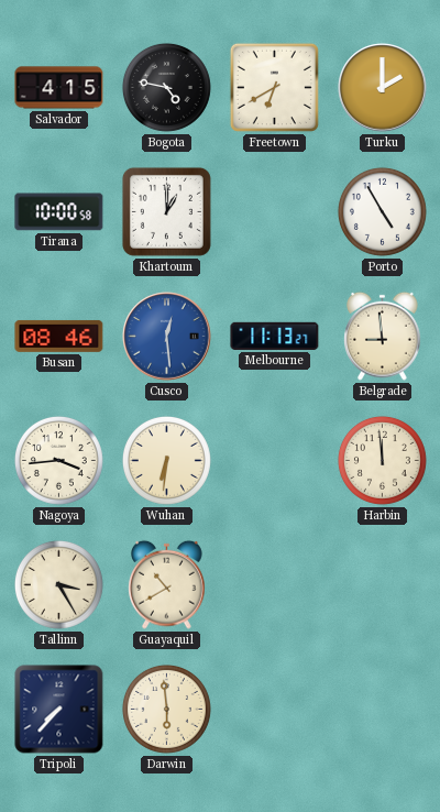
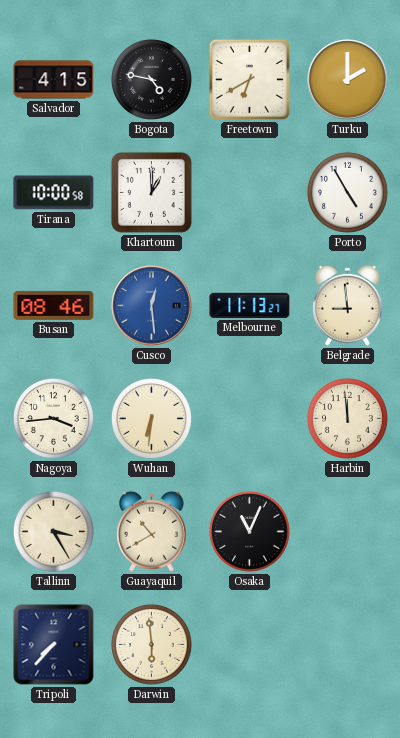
Osaka: none -> 11:04
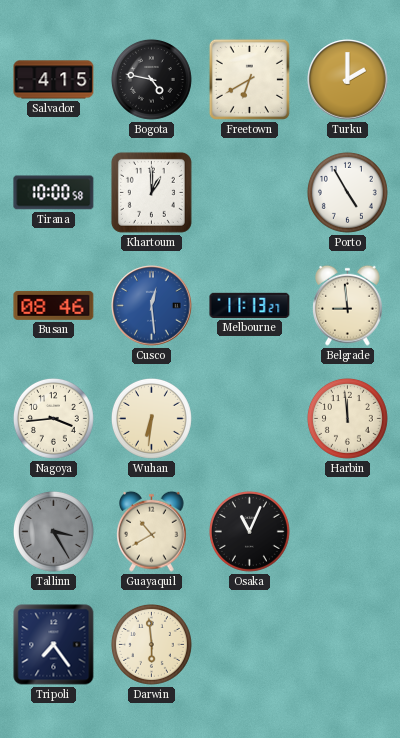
Tallinn dial: cream -> grey
Tripoli: 7:37 -> 7:24
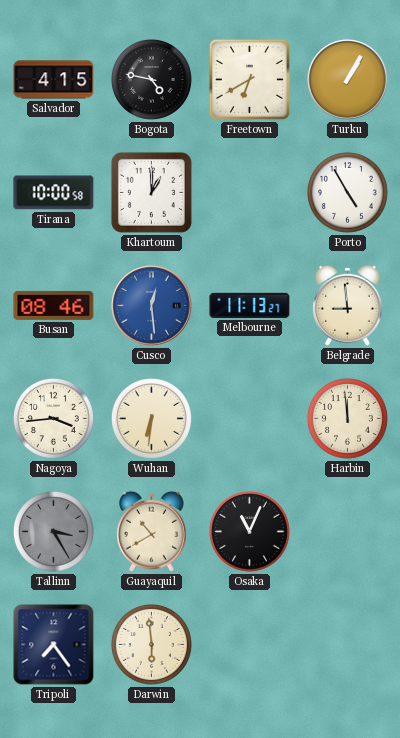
Turku: 2:00 -> 1:05
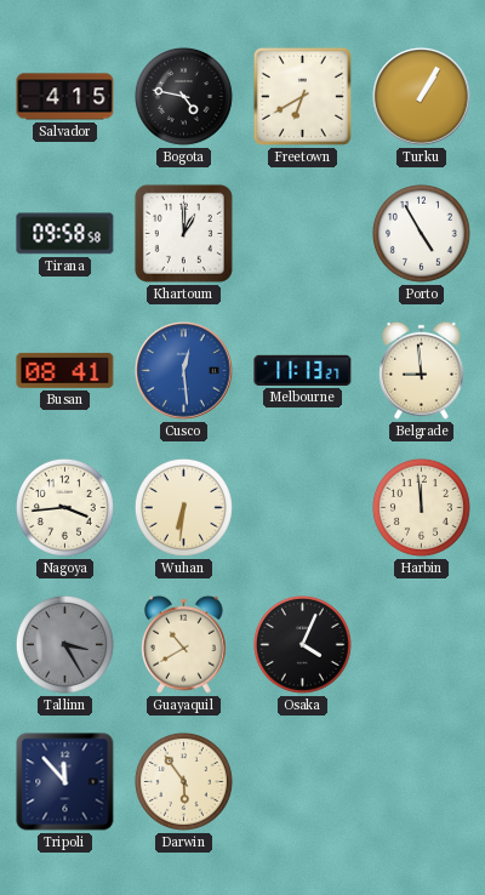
Tirana: 10:00 -> 09:58
Busan: 08:46 -> 08:41
Osaka: 11:04 -> 4:04
Tripoli: 7:24 -> 11:53
Darwin: 5:59 -> 5:54
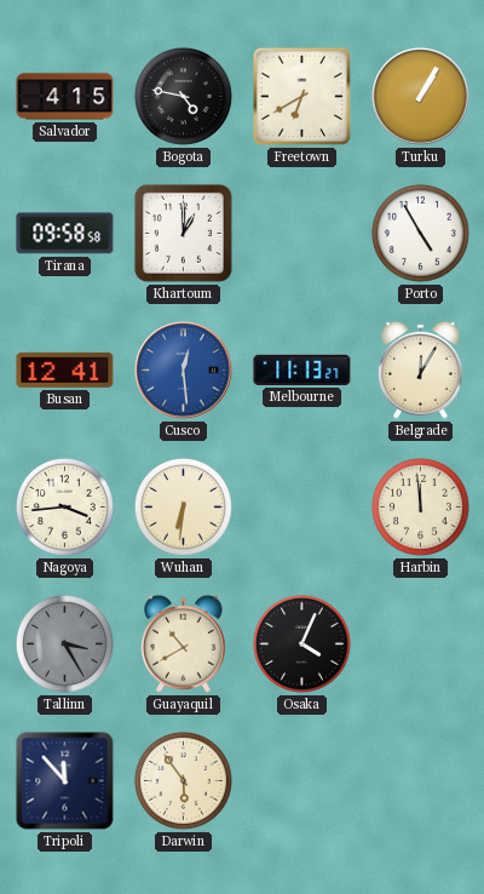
Busan: 08:41 -> 12:41
Belgrade: 8:59 -> 12:05
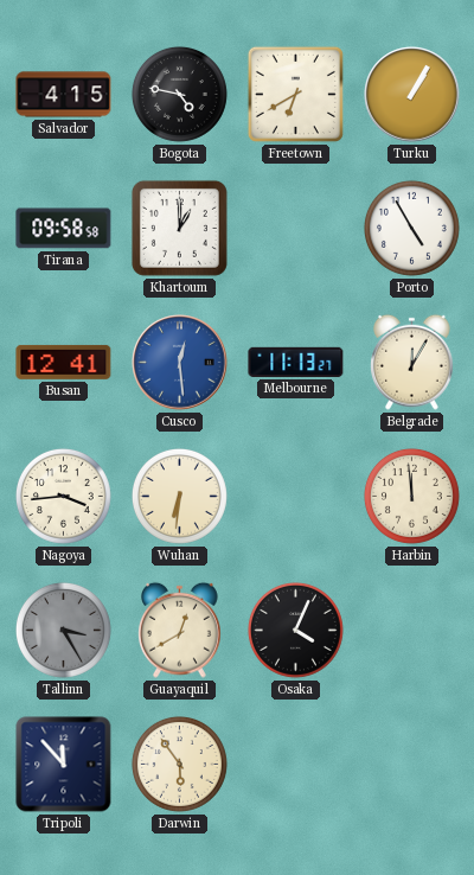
Guayaquil: 10:40 -> 12:40
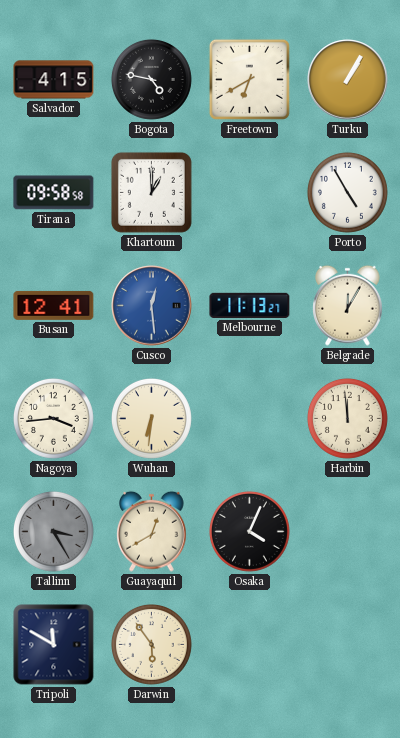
Tripoli: 11:53 -> 11:50
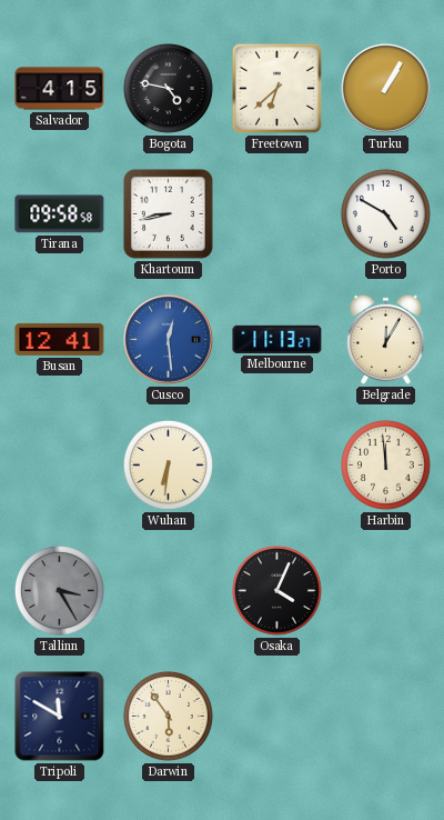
Freetown: 6:40 -> 6:38
Khartoum: 1:00 -> 8:43
Porto: 4:55 -> 4:50
Nagoya: 3:44 -> none
Guayaquil: 12:40 -> none
